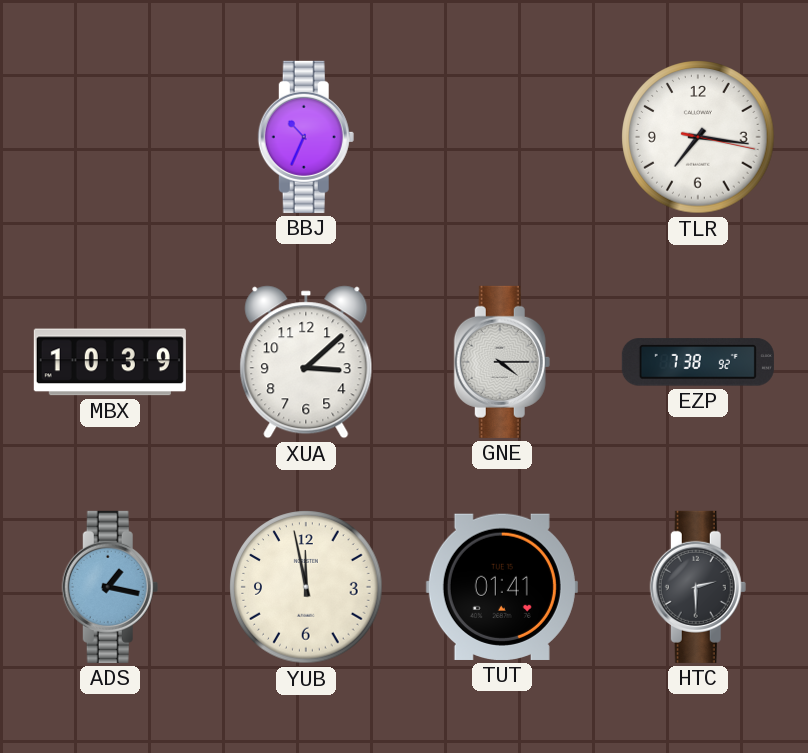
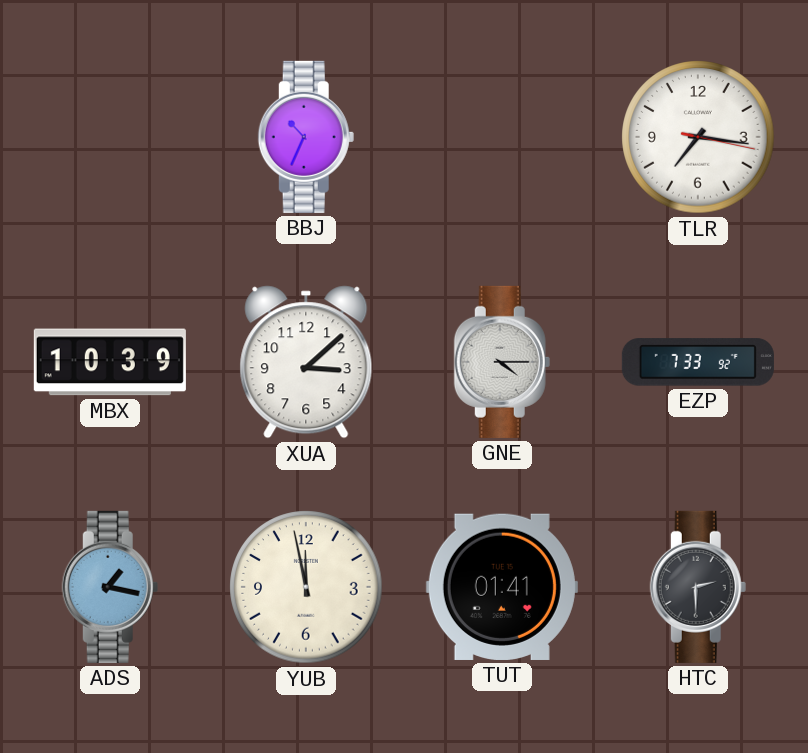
EZP: 7:38 -> 7:33
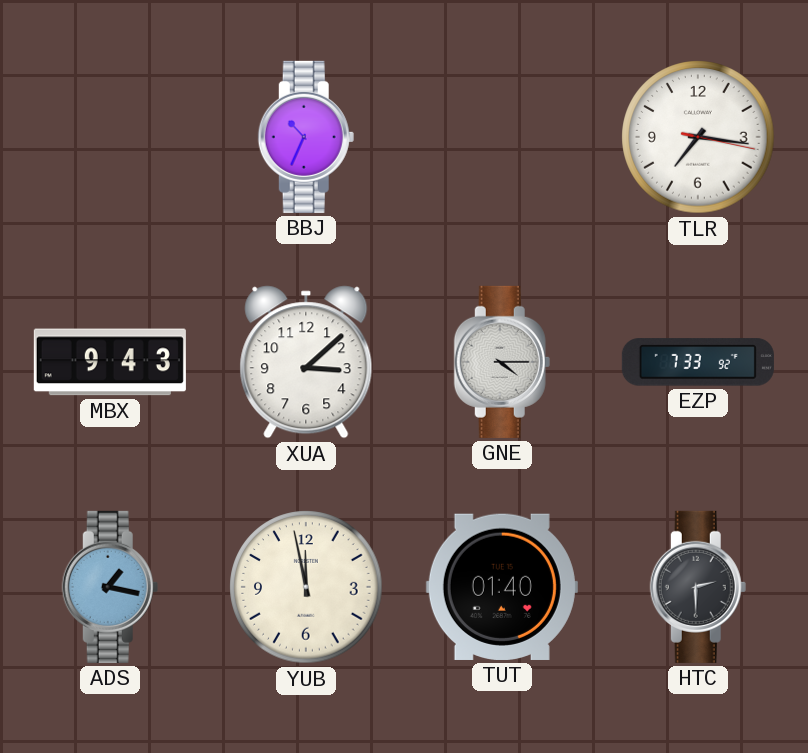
MBX: 10:39 -> 9:43
TUT: 01:41 -> 01:40
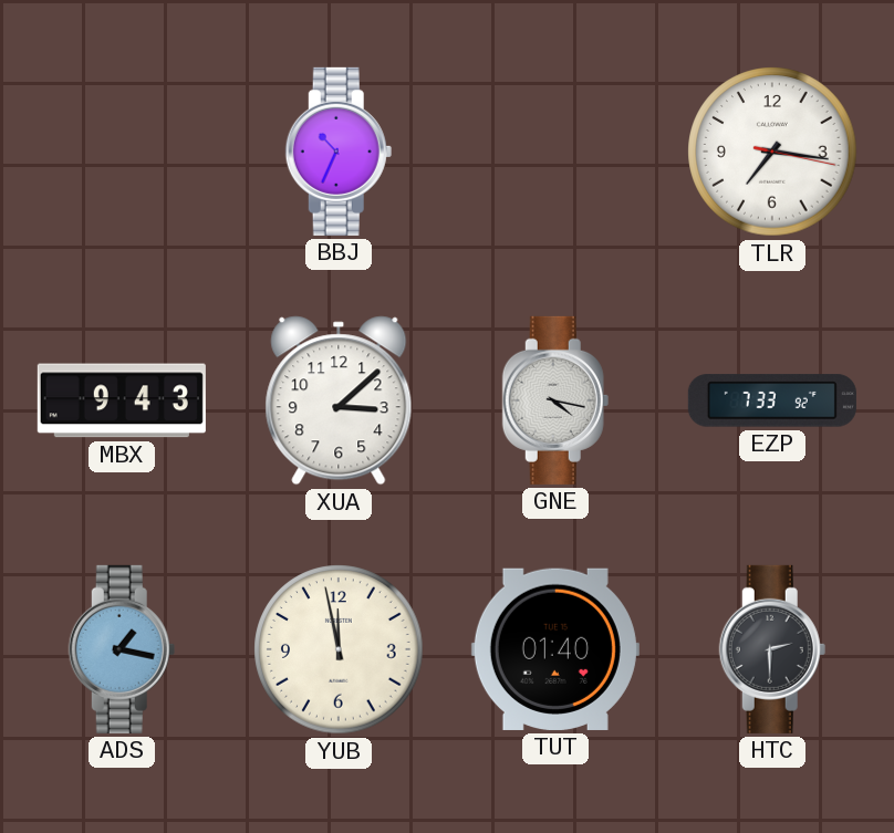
GNE: 4:15 -> 4:17
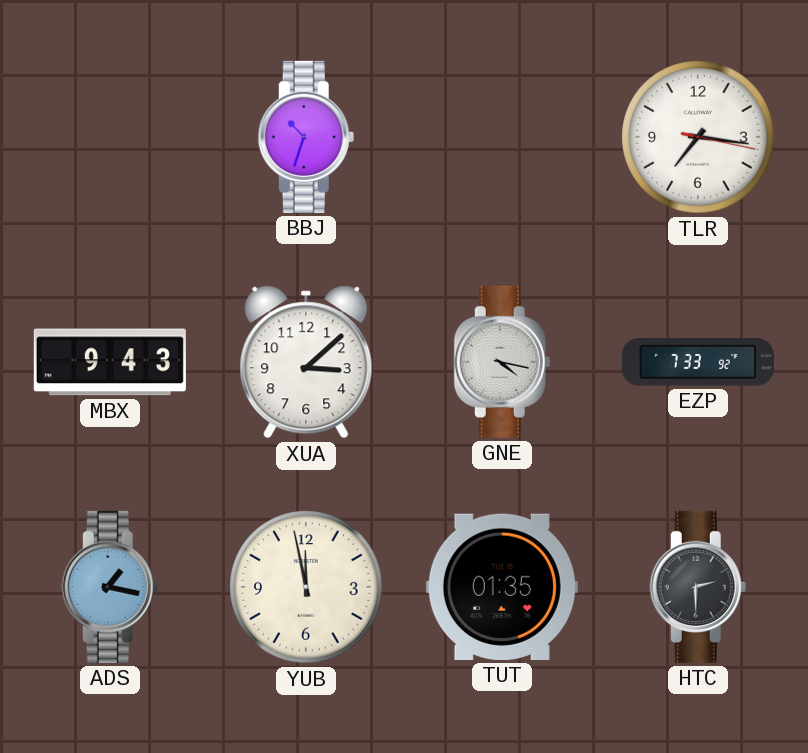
BBJ: 10:34 -> 10:33
TUT: 01:40 -> 01:35
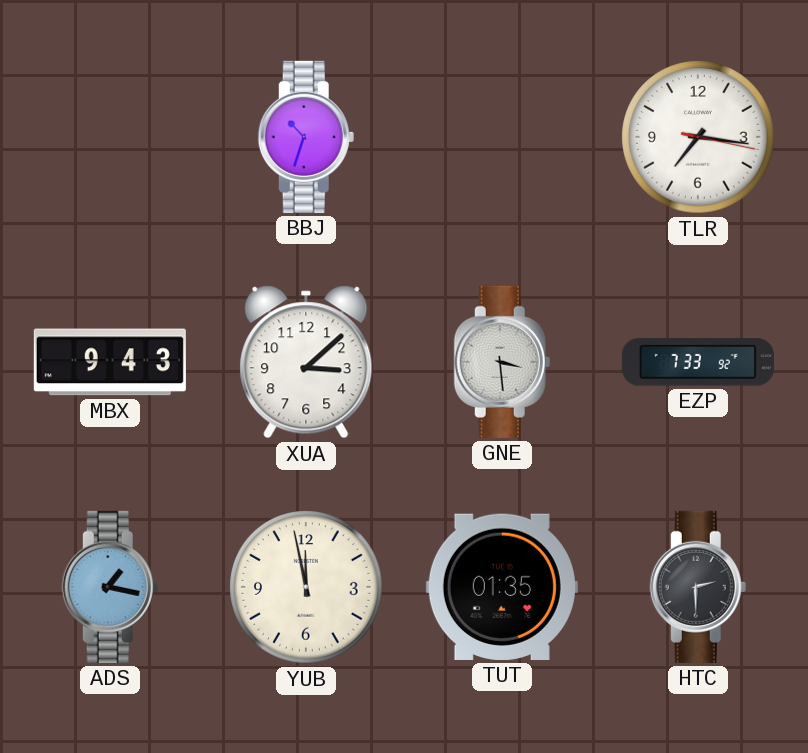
GNE: 4:17 -> 3:29
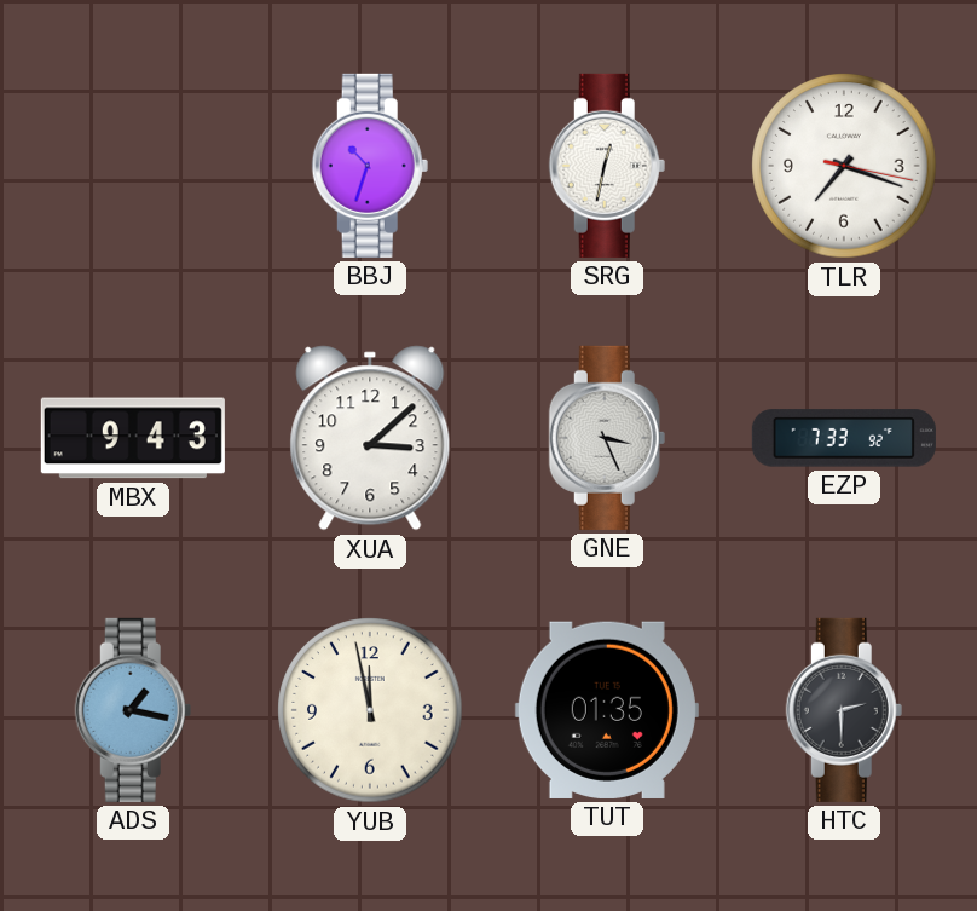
SRG: none -> 12:32
TLR: 7:16 -> 7:18
GNE: 3:29 -> 3:26
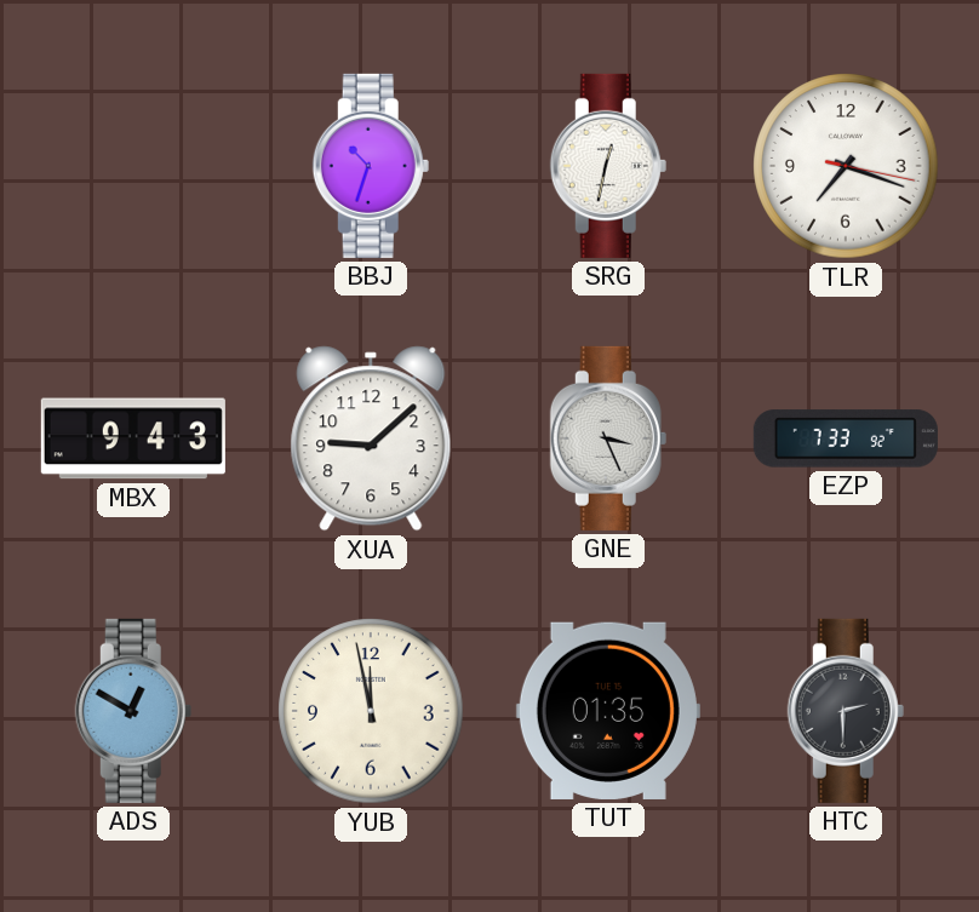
XUA: 3:08 -> 9:08
ADS: 1:17 -> 12:50
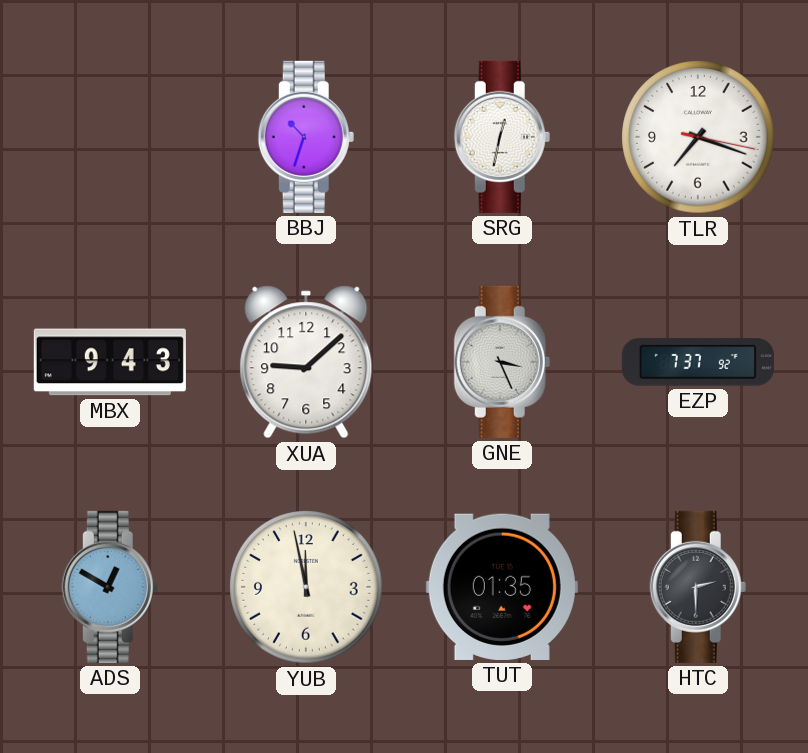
EZP: 7:33 -> 7:37
